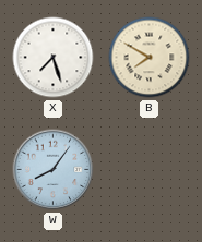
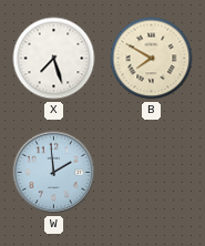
W: 8:06 -> 1:59
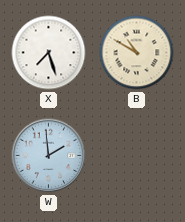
B: 7:50 -> 10:50
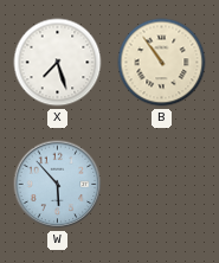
B: 10:50 -> 10:54
W: 1:59 -> 5:53
